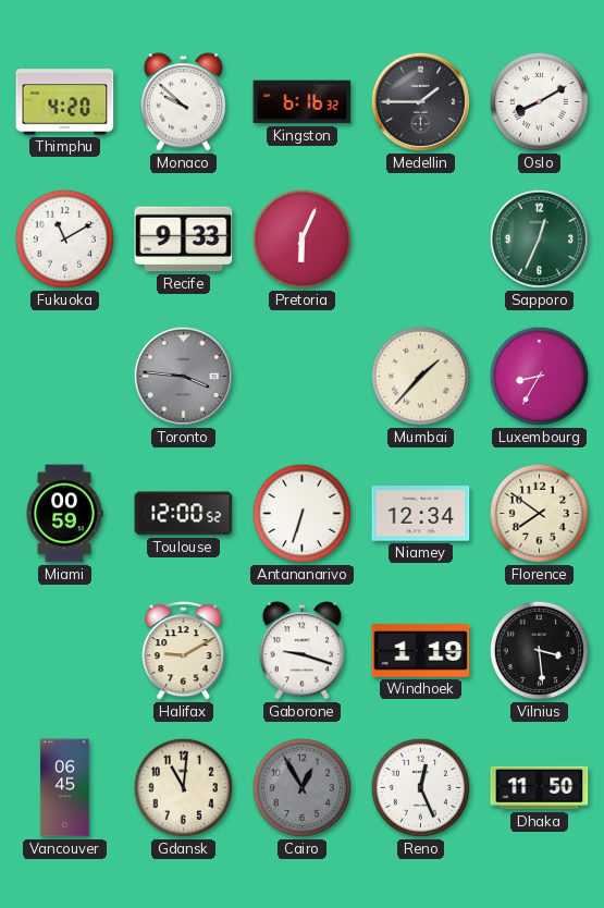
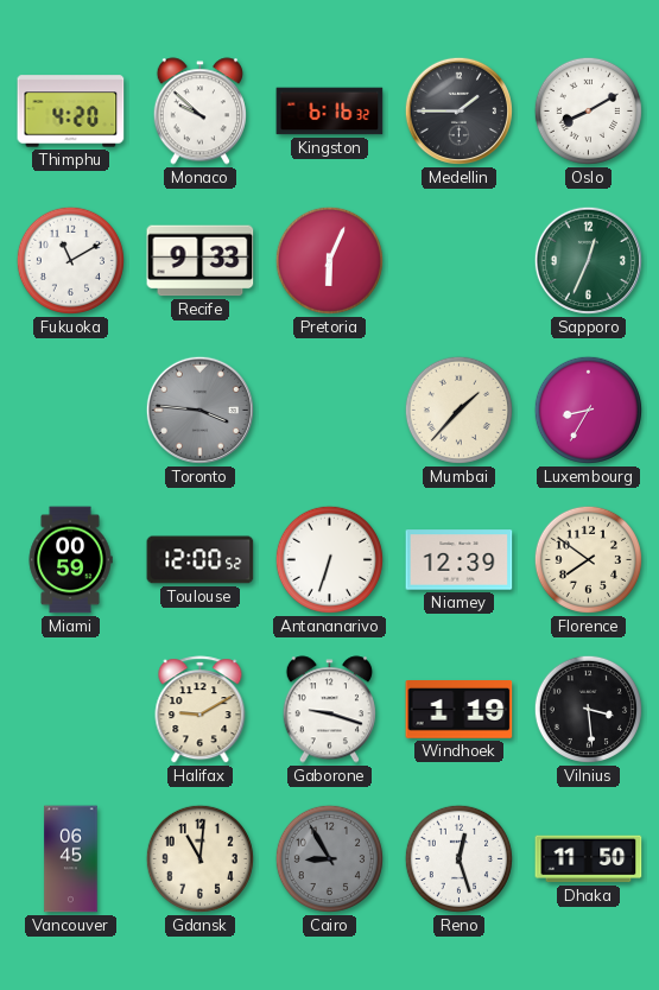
Niamey: 12:34 -> 12:39
Cairo: 12:55 -> 8:55
Reno: 12:26 -> 12:27
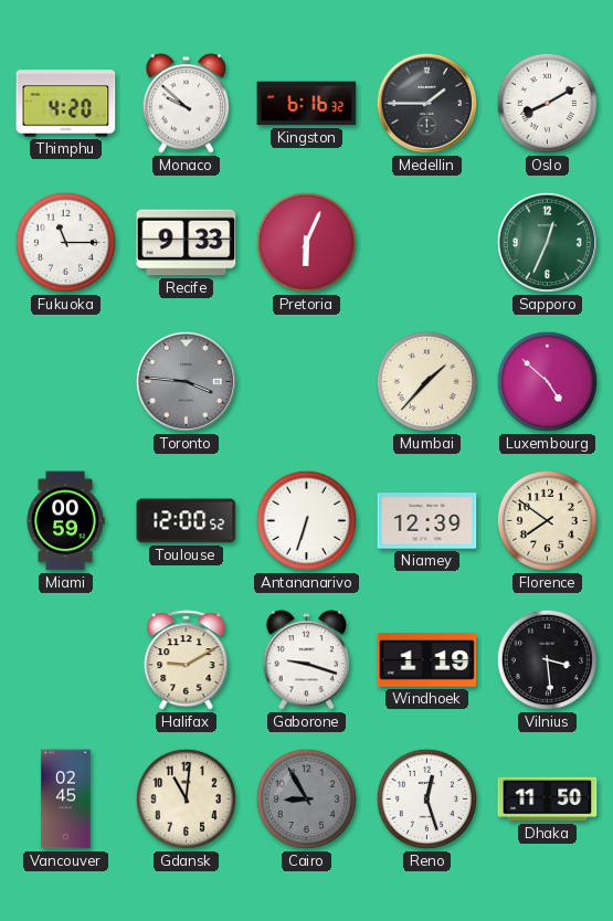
Fukuoka: 11:10 -> 11:15
Luxembourg: 8:35 -> 4:52
Vancouver: 06:45 -> 02:45
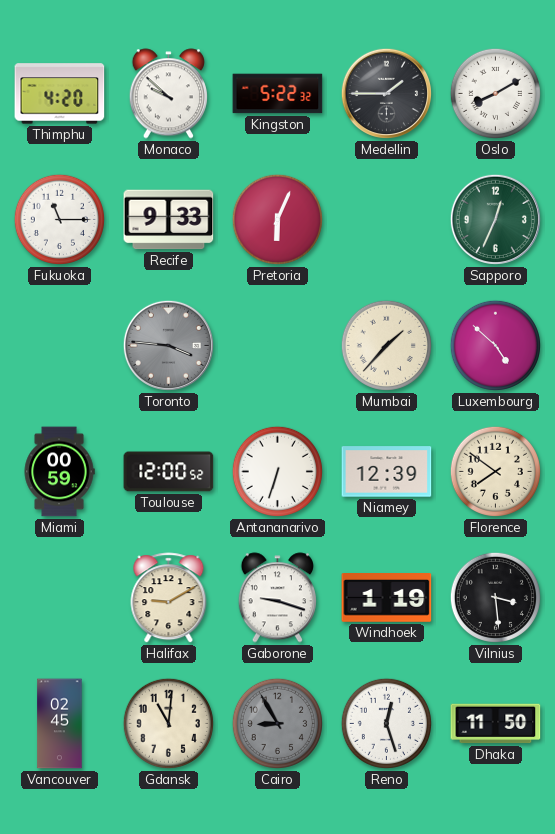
Kingston: 6:16 -> 5:22
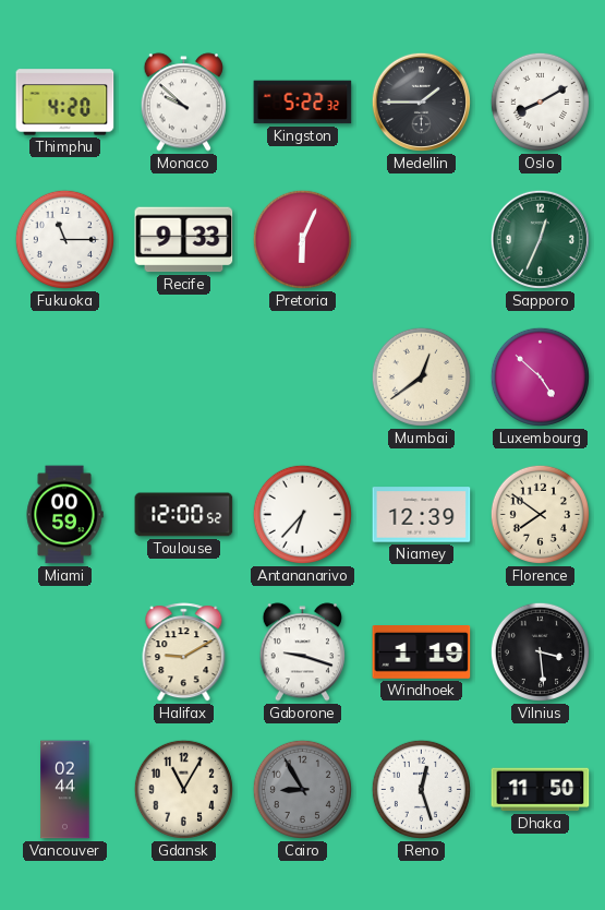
Toronto: 3:46 -> none
Mumbai: 1:37 -> 12:39
Antananarivo: 6:33 -> 6:37
Vancouver: 02:45 -> 02:44
Gdansk: 11:01 -> 11:05
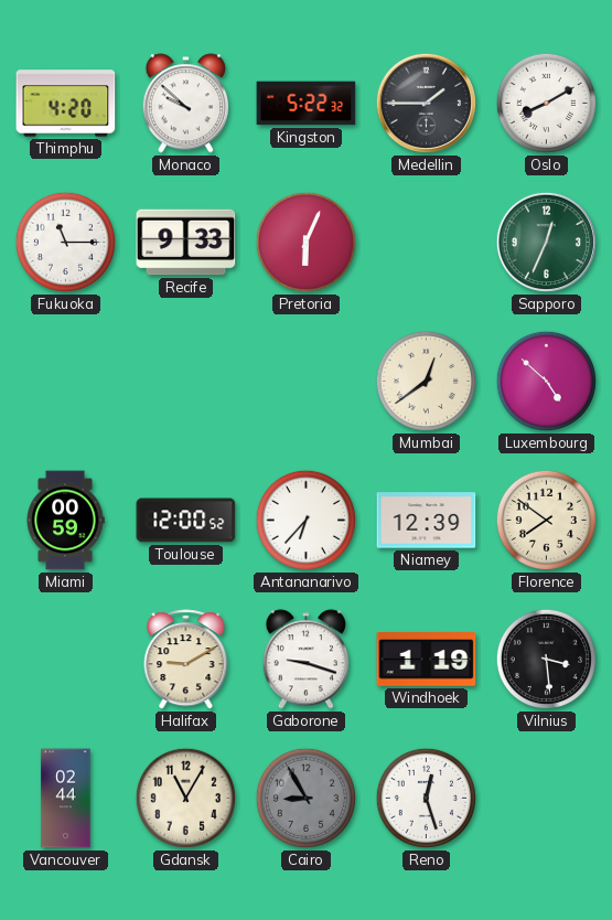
Dhaka: 11:50 -> none
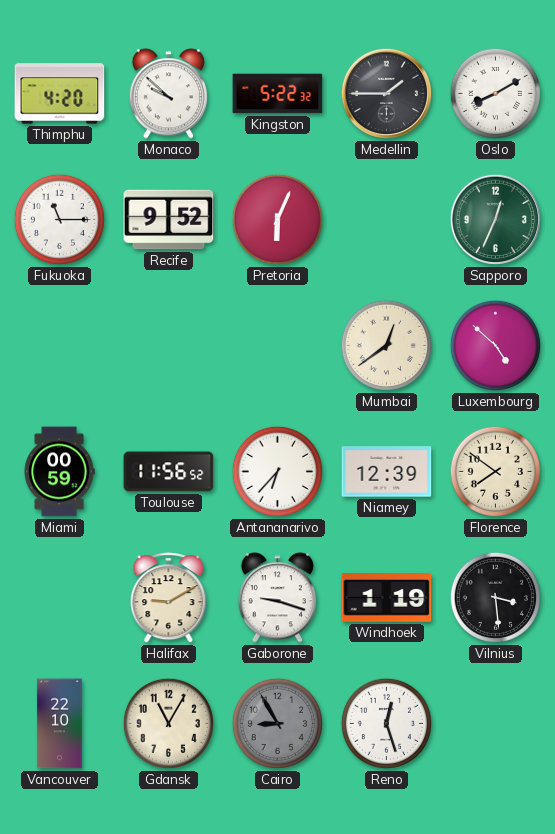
Recife: 9:33 -> 9:52
Toulouse: 12:00 -> 11:56
Vancouver: 02:44 -> 22:10
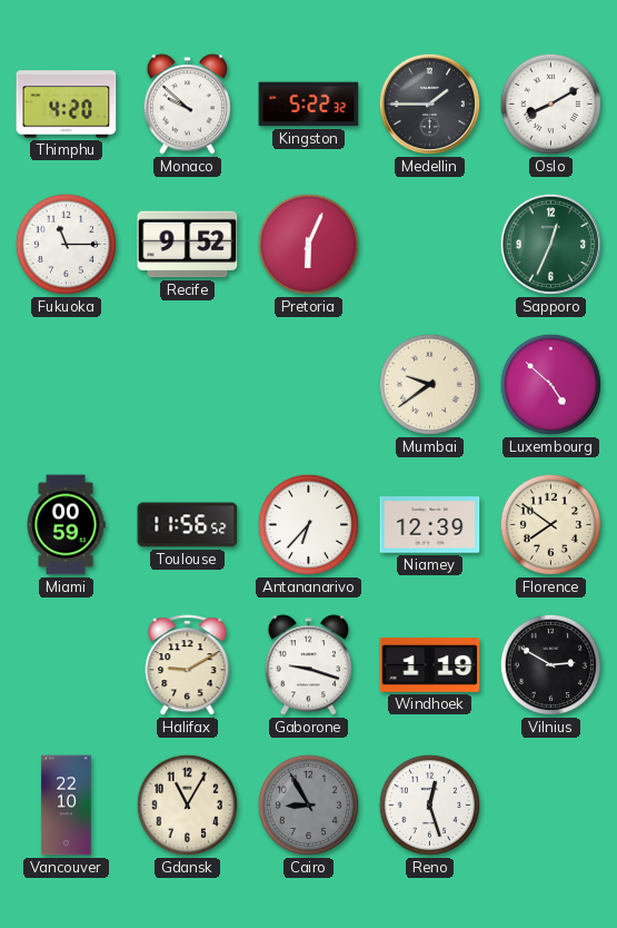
Mumbai: 12:39 -> 9:39
Vilnius: 3:29 -> 2:50
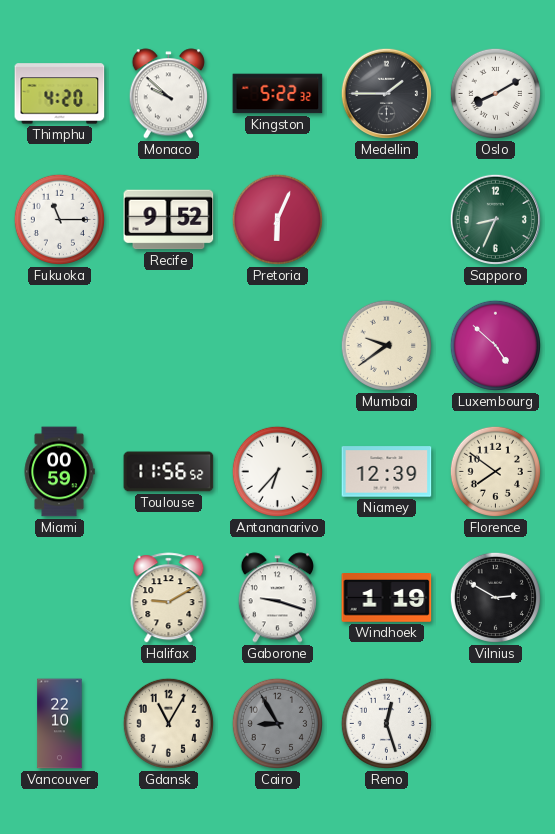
Sapporo: 12:34 -> 8:34
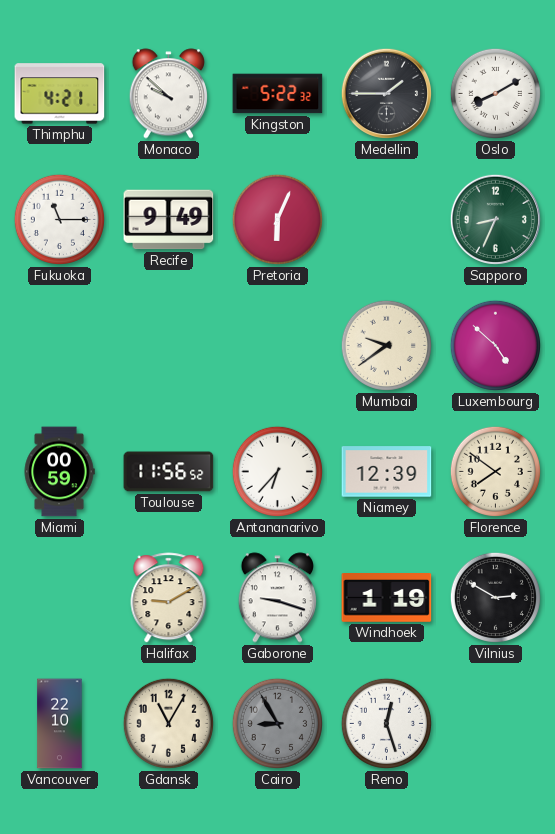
Thimphu: 4:20 -> 4:21
Recife: 9:52 -> 9:49
